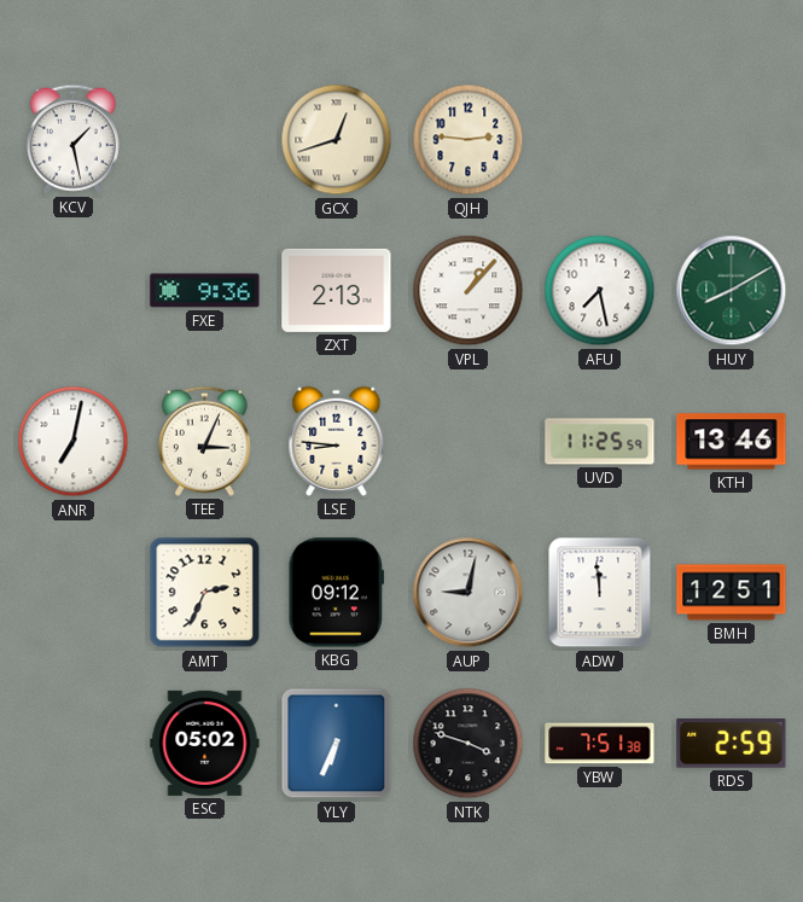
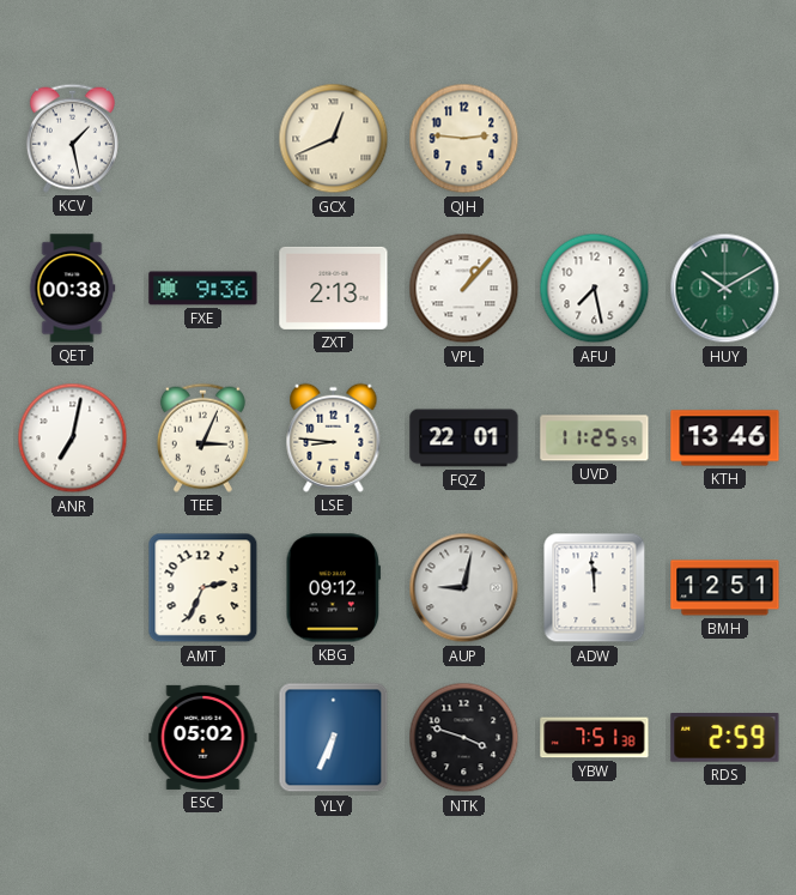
GCX: 12:42 -> 12:41
QET: none -> 00:38
HUY: 8:10 -> 10:10
FQZ: none -> 22:01
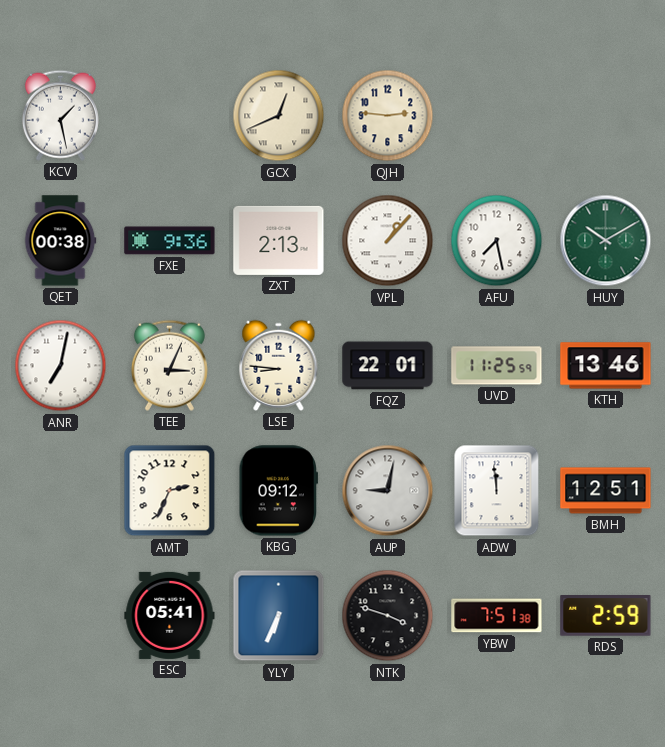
ESC: 05:02 -> 05:41
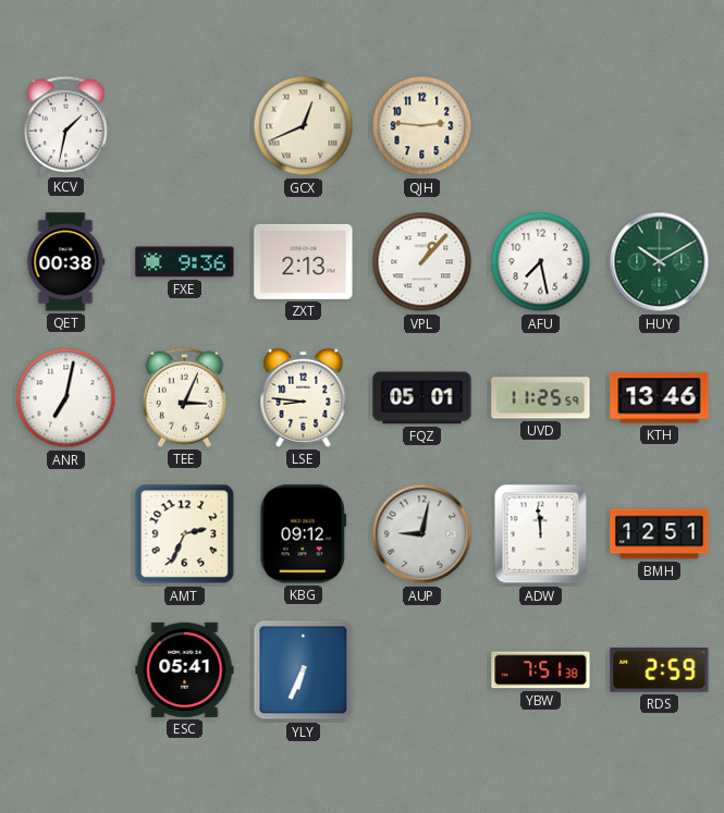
KCV: 1:28 -> 1:32
FQZ: 22:01 -> 05:01
NTK: 3:48 -> none
